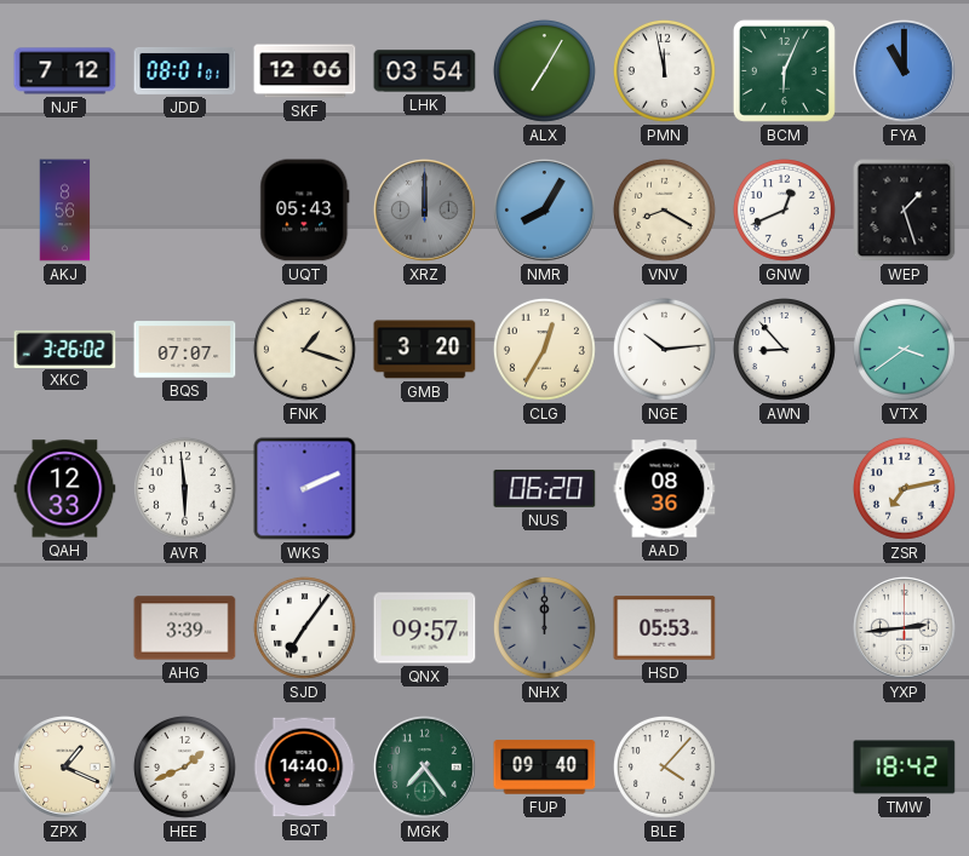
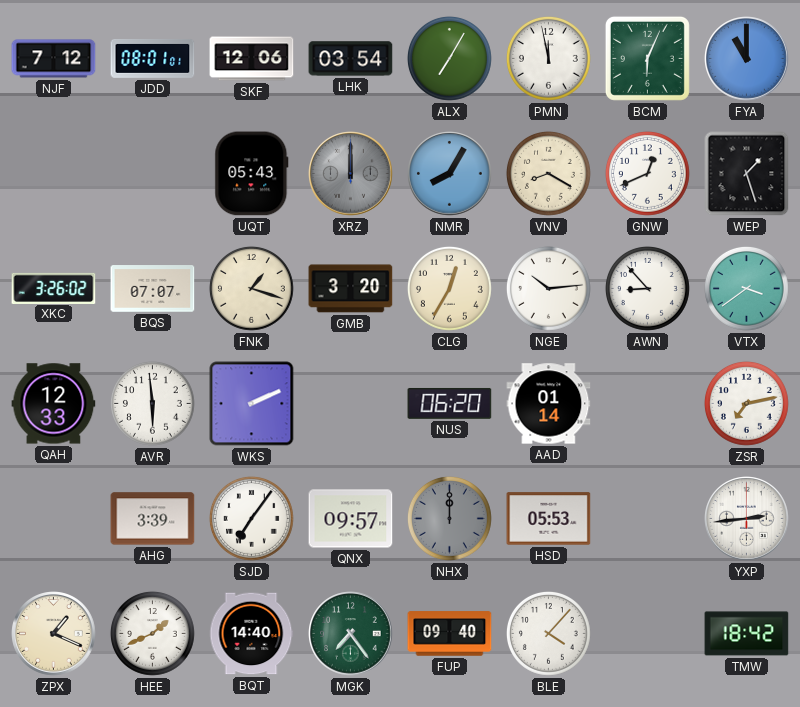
AKJ: 8:56 -> none
AAD: 08:36 -> 01:14
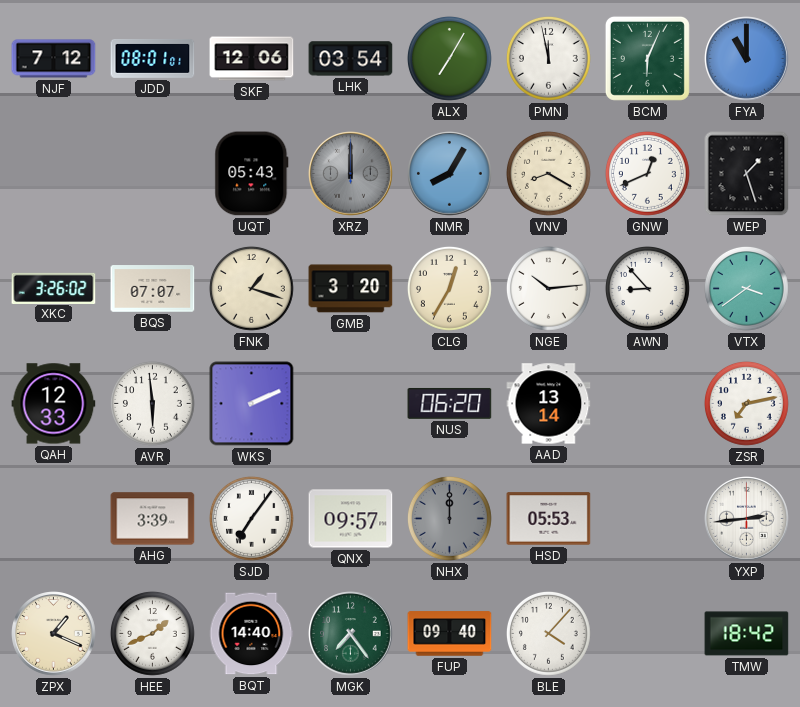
AAD: 01:14 -> 13:14
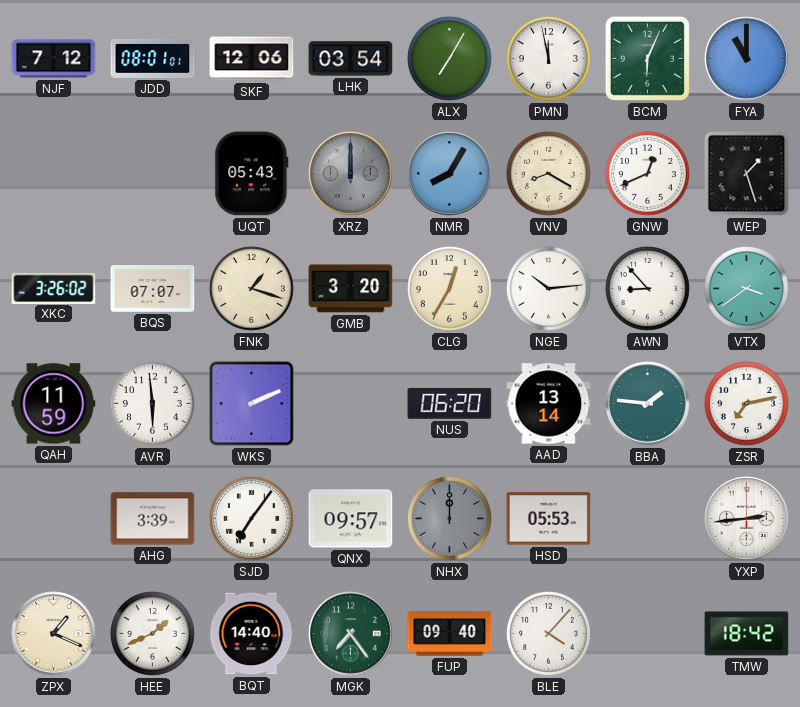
QAH: 12:33 -> 11:59
BBA: none -> 1:46
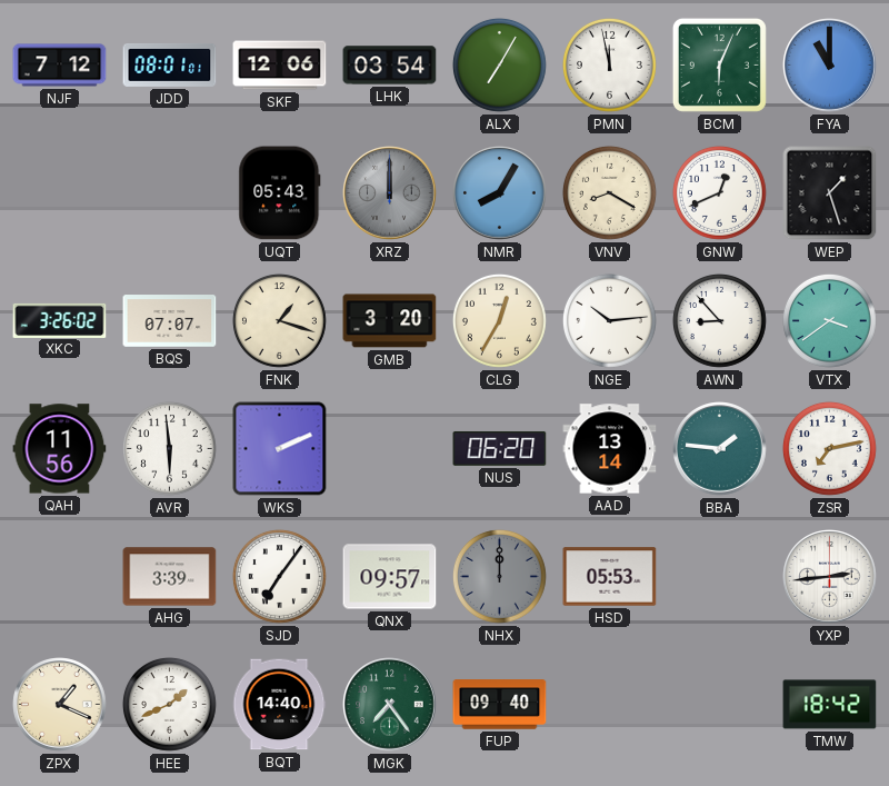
QAH: 11:59 -> 11:56
BLE: 4:07 -> none
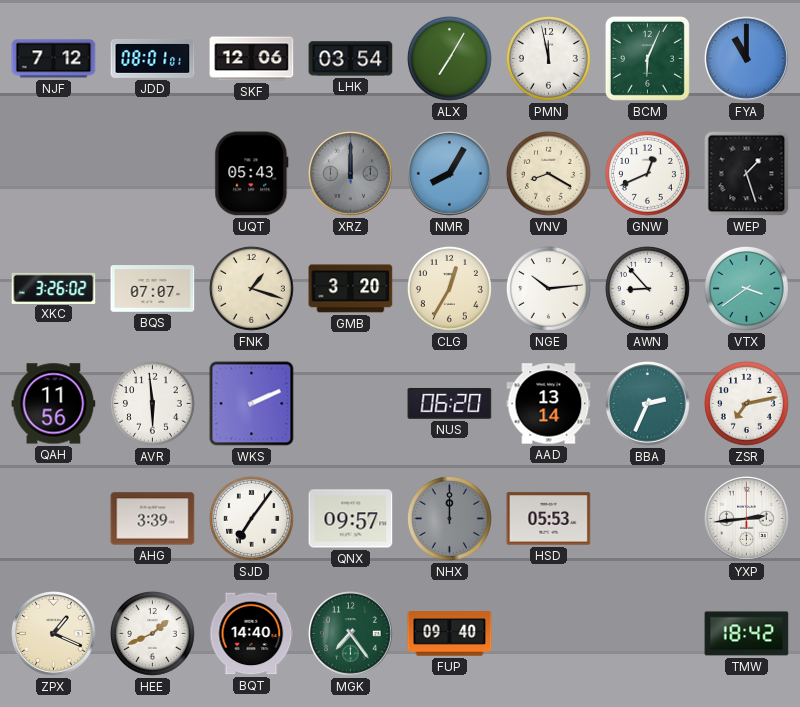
BBA: 1:46 -> 2:34
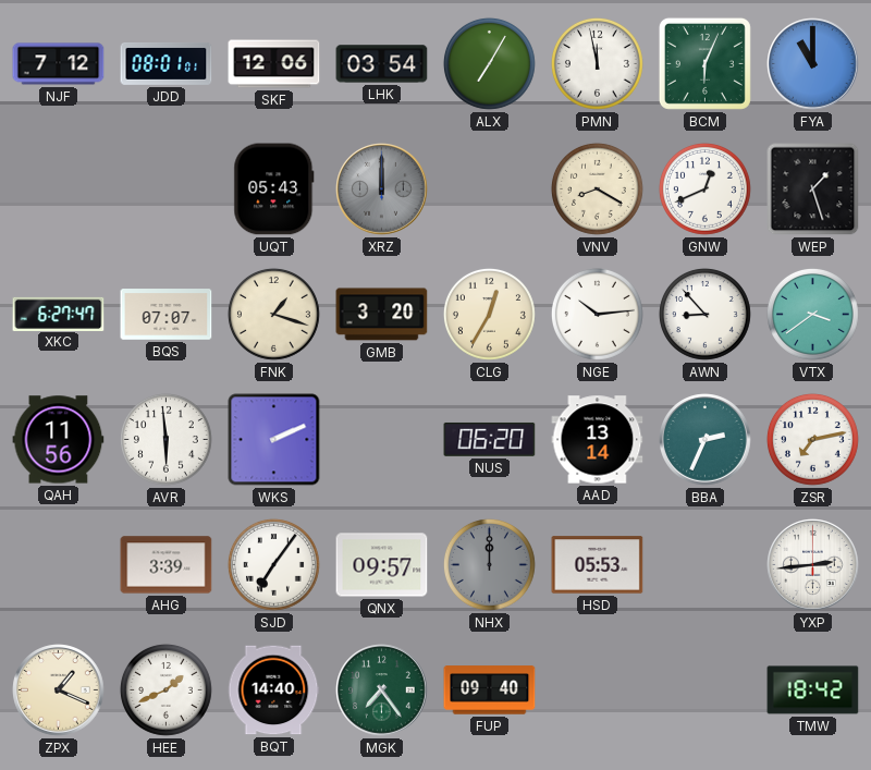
NMR: 8:05 -> none
XKC: 3:26 -> 6:27
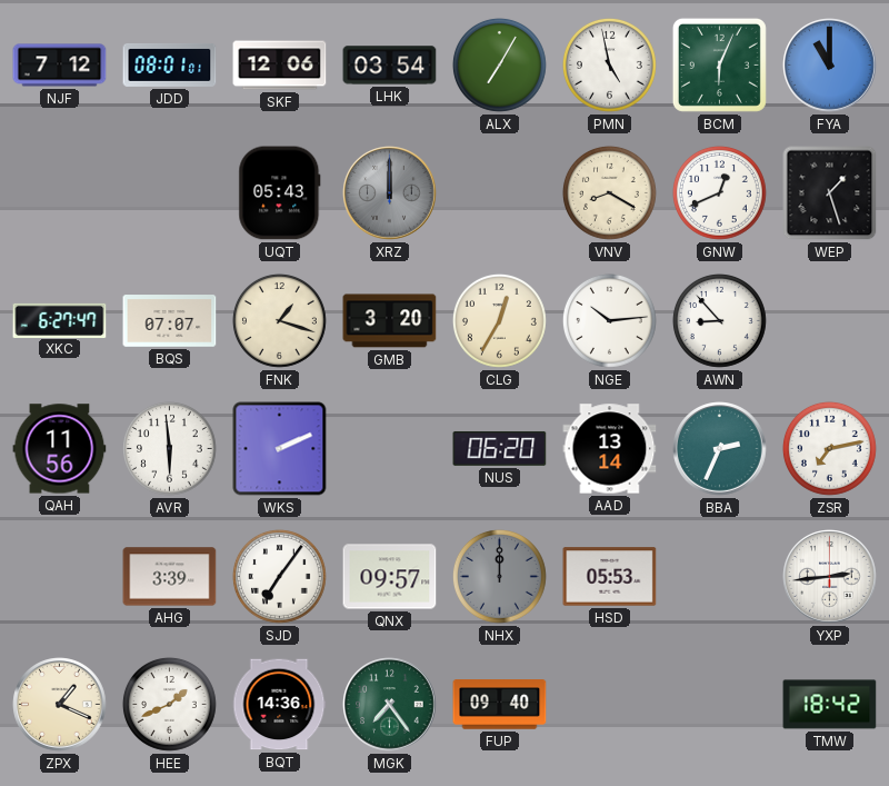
PMN: 11:58 -> 4:58
VTX: 3:39 -> none
BQT: 14:40 -> 14:36
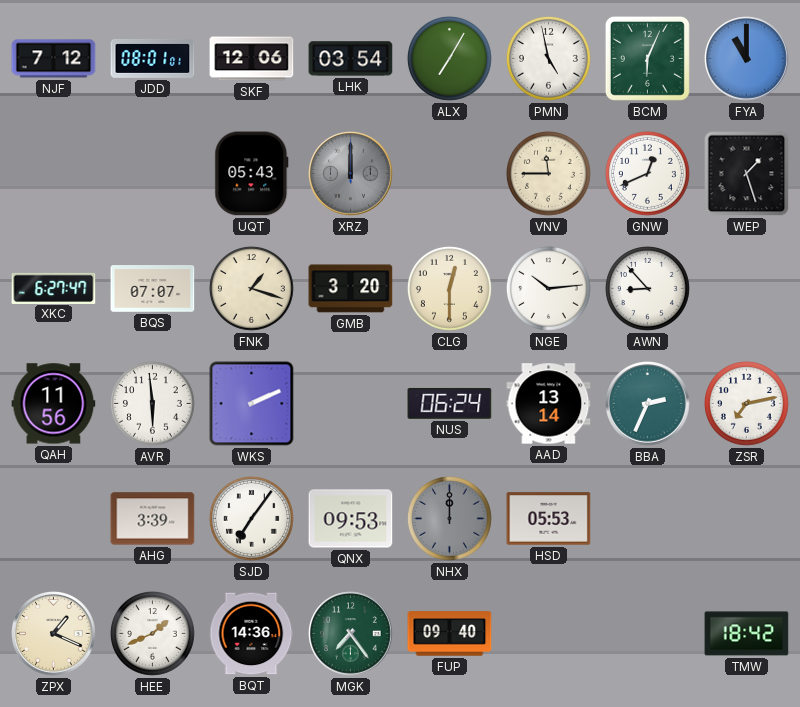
VNV: 8:20 -> 11:45
CLG: 12:35 -> 12:30
NUS: 06:20 -> 06:24
QNX: 09:57 -> 09:53
YXP: 2:44 -> none
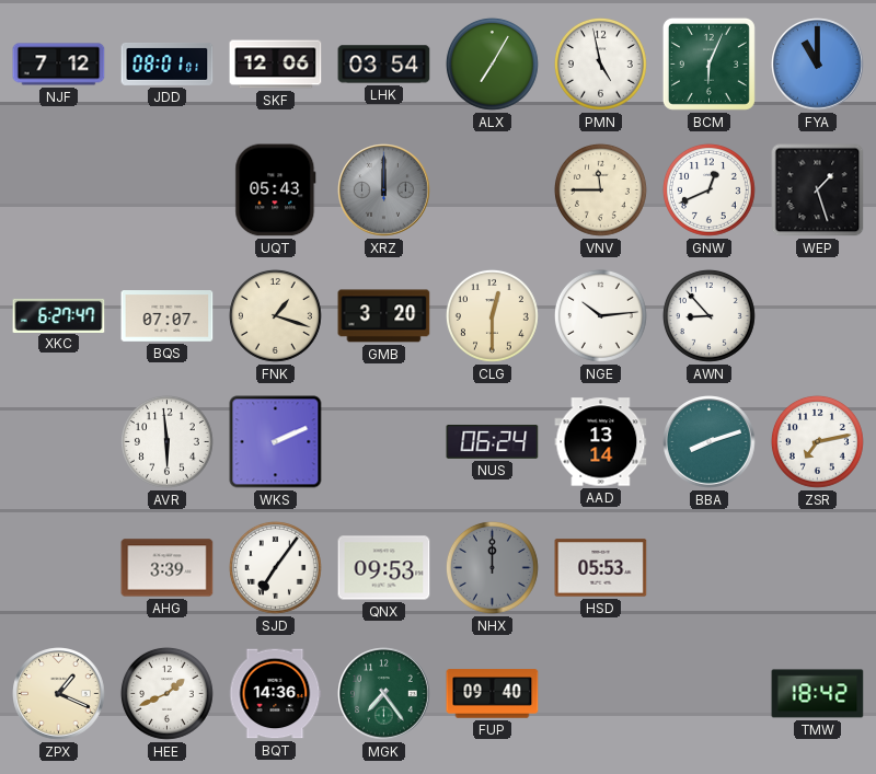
QAH: 11:56 -> none
BBA: 2:34 -> 8:12
